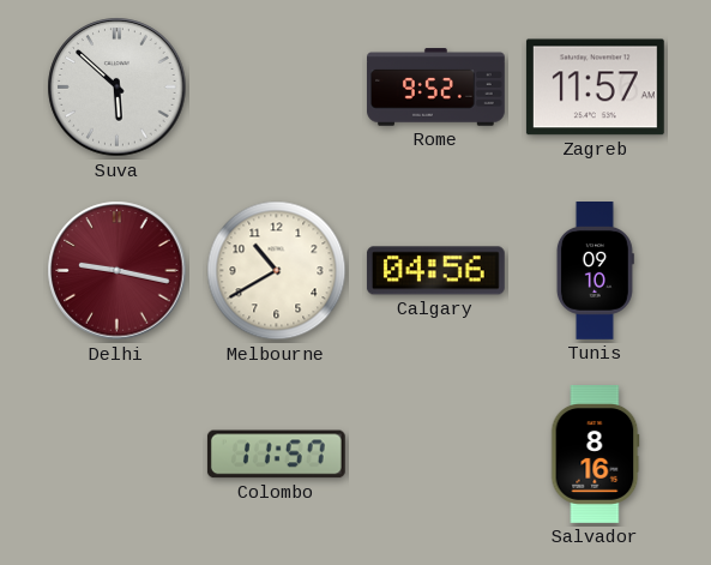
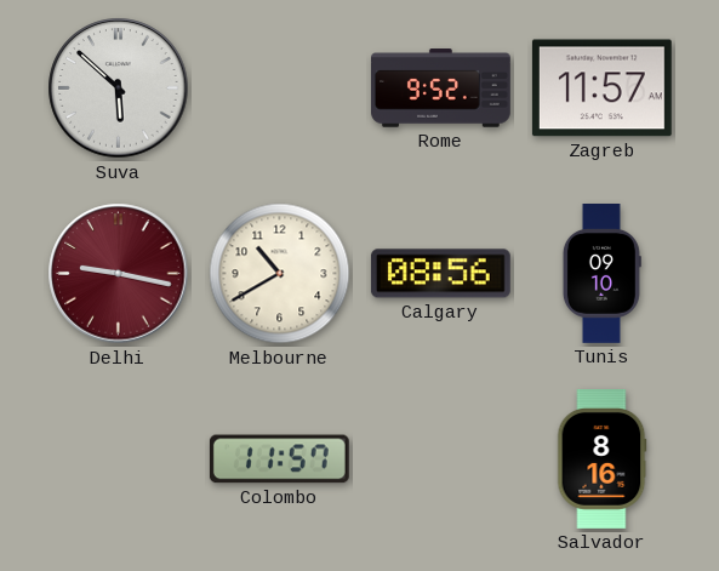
Calgary: 04:56 -> 08:56
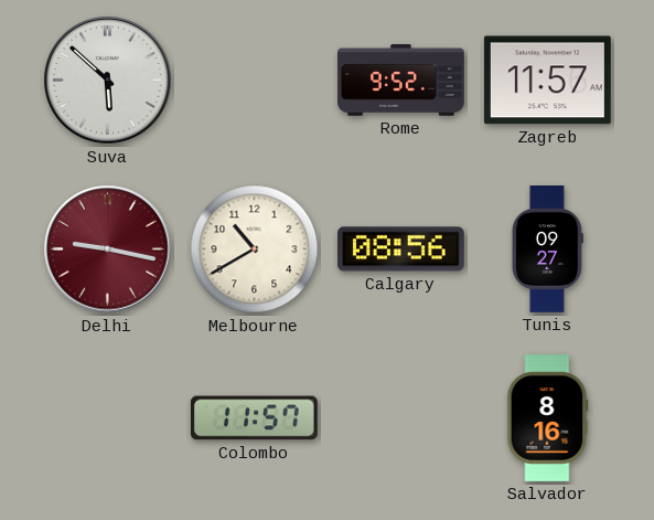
Tunis: 09:10 -> 09:27
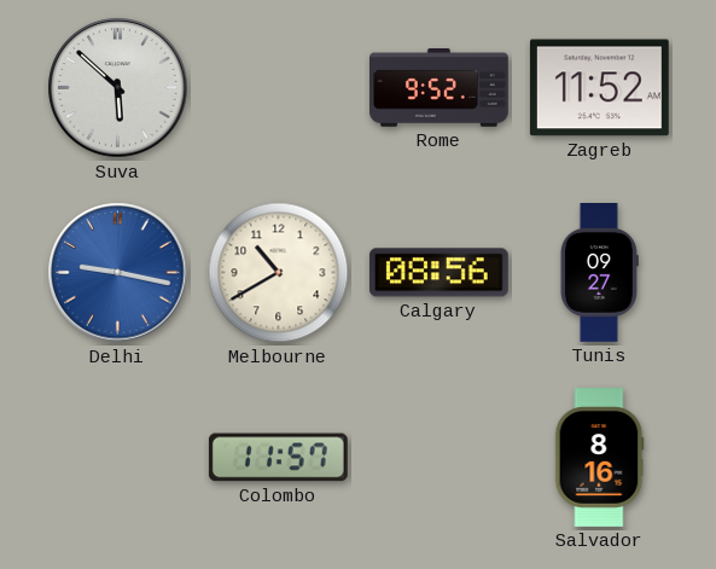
Zagreb: 11:57 -> 11:52
Delhi dial: burgundy -> blue
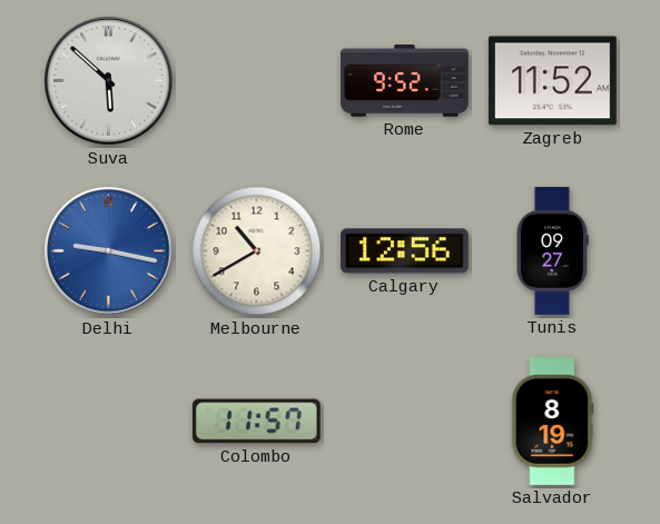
Calgary: 08:56 -> 12:56
Salvador: 8:16 -> 8:19
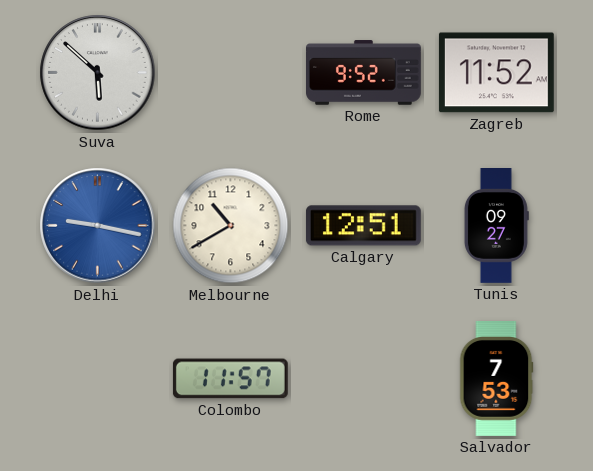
Calgary: 12:56 -> 12:51
Salvador: 8:19 -> 7:53
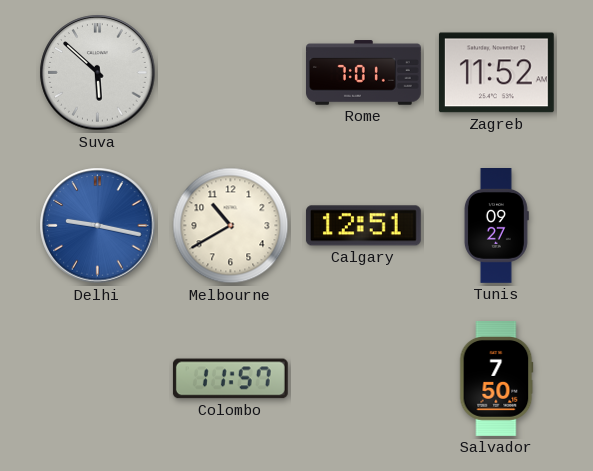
Rome: 9:52 -> 7:01
Salvador: 7:53 -> 7:50
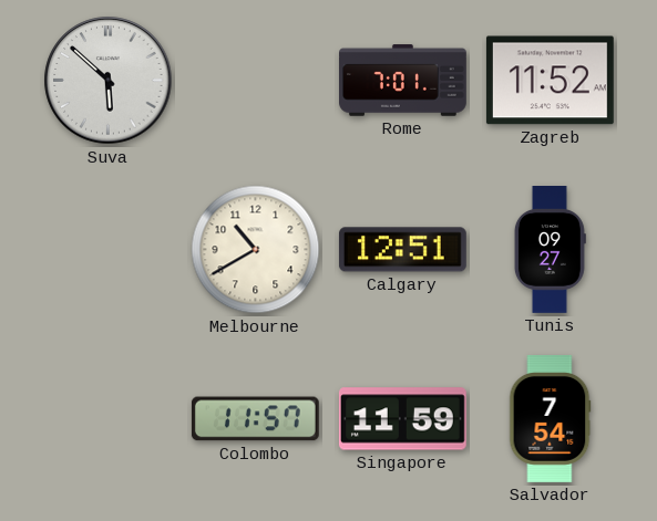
Delhi: 9:17 -> none
Singapore: none -> 11:59
Salvador: 7:50 -> 7:54
